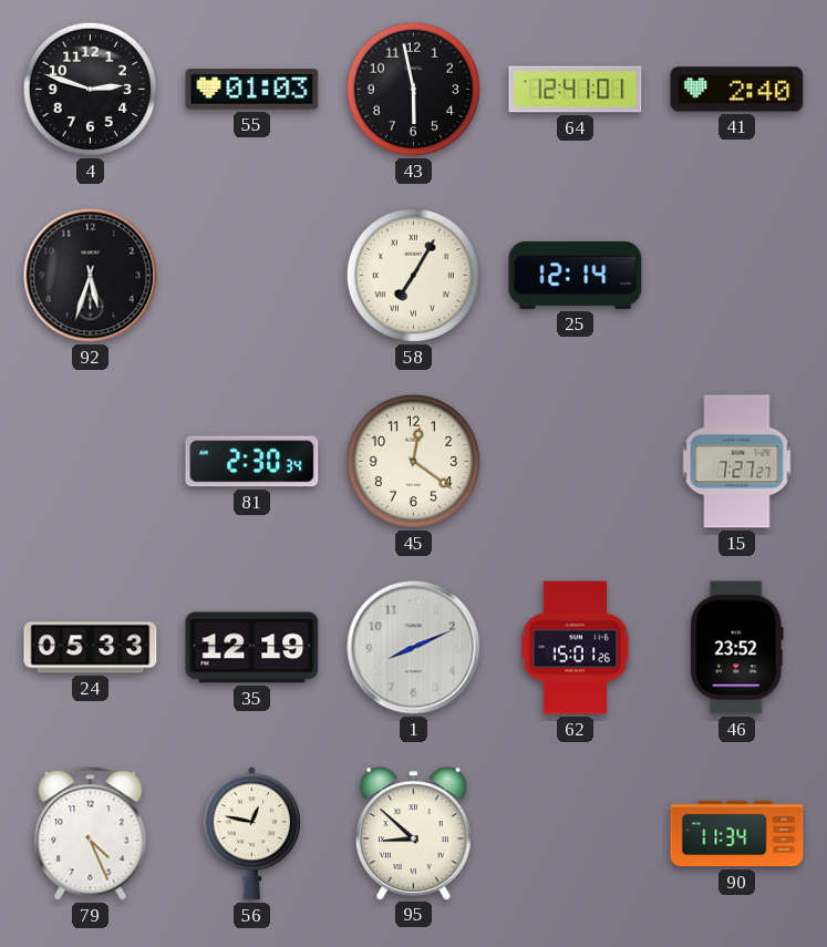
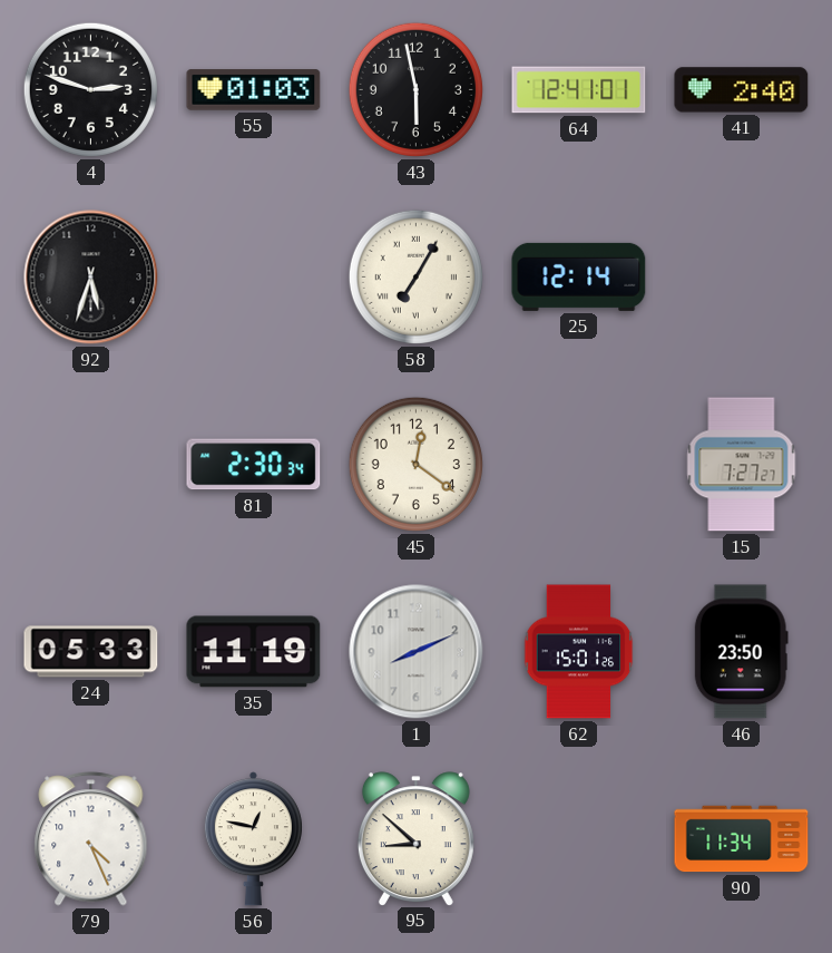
35: 12:19 -> 11:19
46: 23:52 -> 23:50
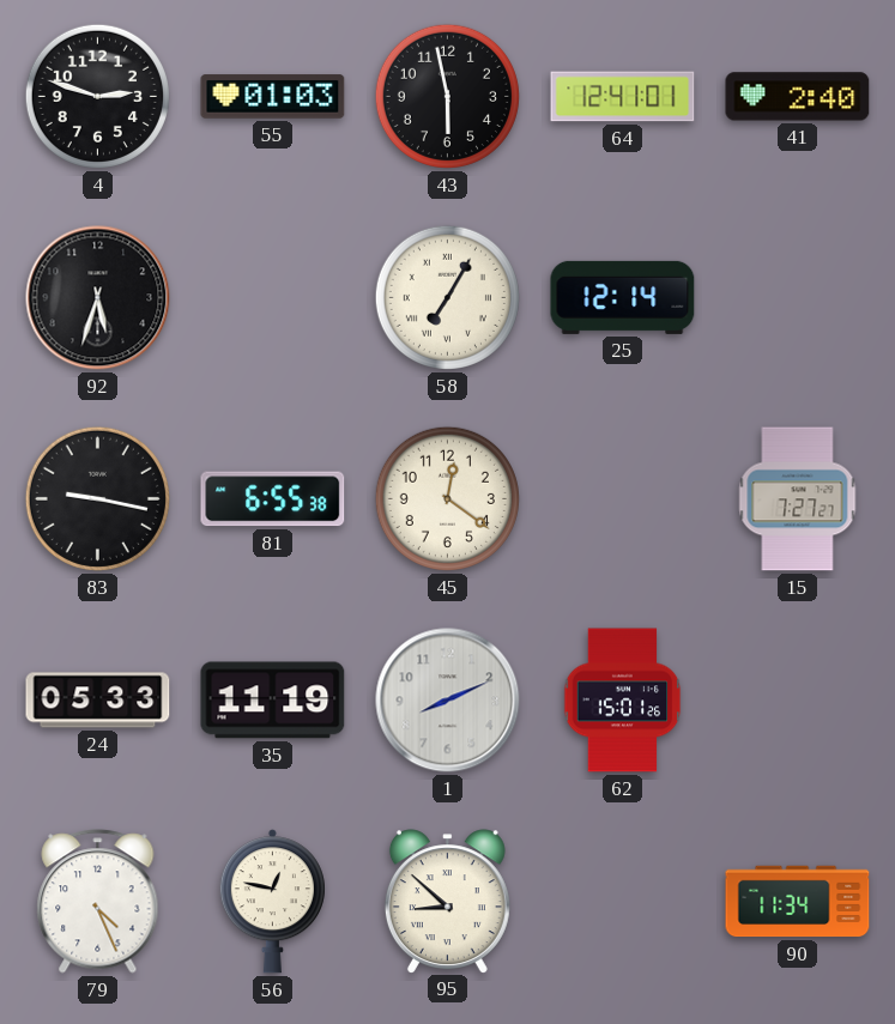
83: none -> 9:17
81: 2:30 -> 6:55
46: 23:50 -> none
